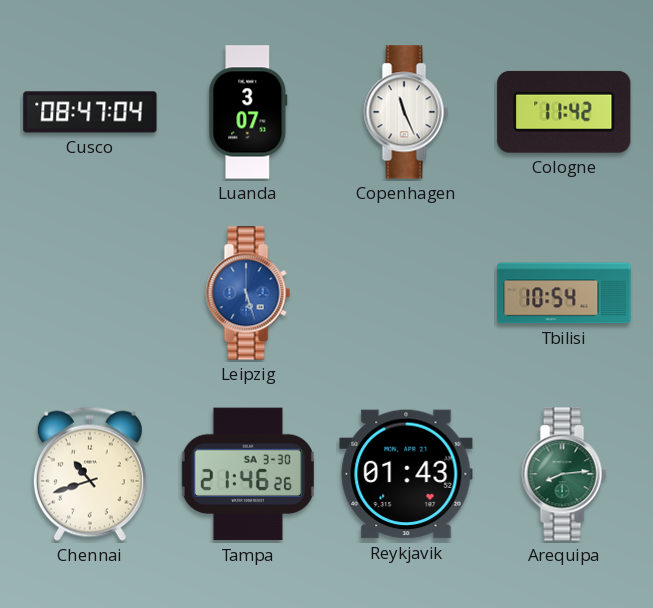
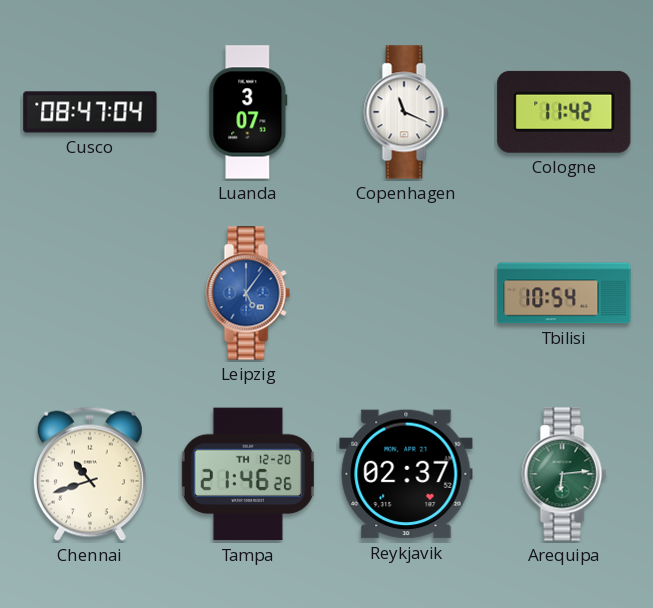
Copenhagen: 11:26 -> 11:19
Leipzig: 5:27 -> 5:06
Tampa date: SA 3-30 -> TH 12-20
Reykjavik: 01:43 -> 02:37
Arequipa: 8:14 -> 6:14
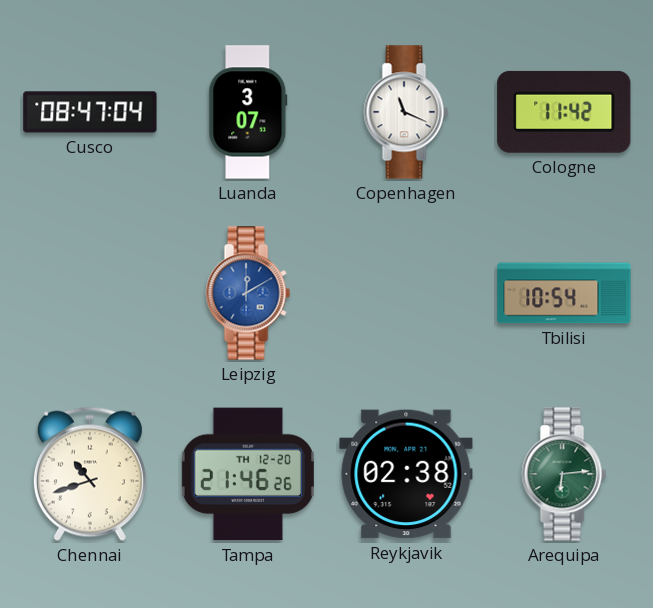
Leipzig: 5:06 -> 12:10
Reykjavik: 02:37 -> 02:38
